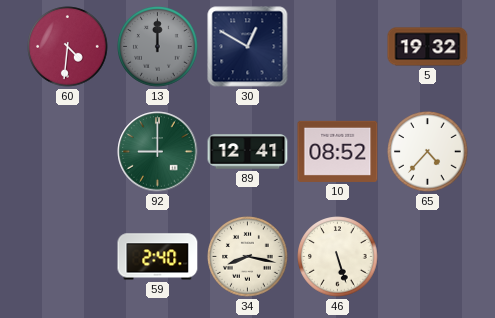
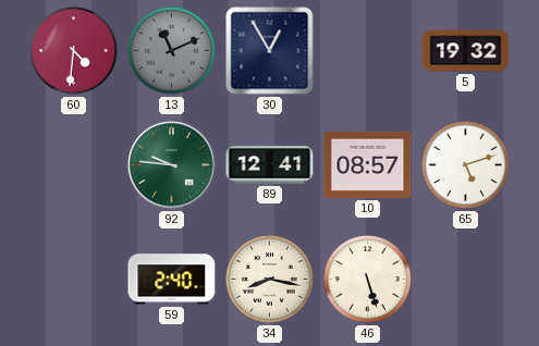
13: 12:00 -> 11:11
30: 12:50 -> 12:55
92: 9:00 -> 9:46
10: 08:52 -> 08:57
65: 4:37 -> 5:12
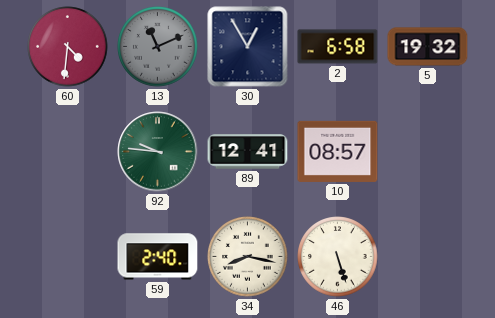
2: none -> 6:58
65: 5:12 -> none
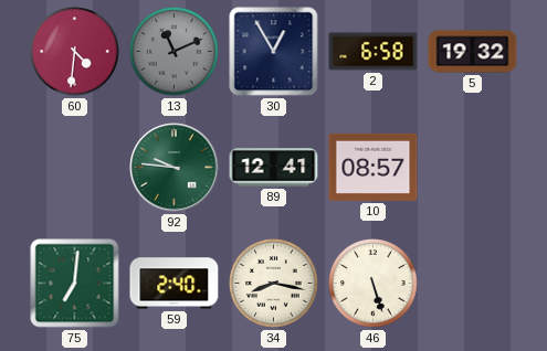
75: none -> 7:01
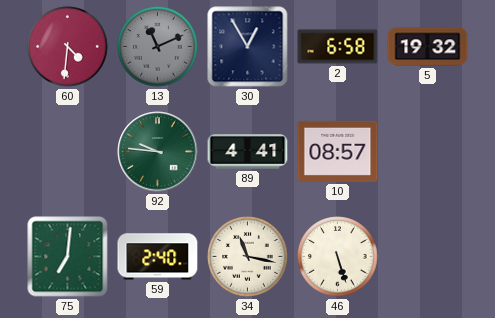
89: 12:41 -> 4:41
34: 8:17 -> 11:17
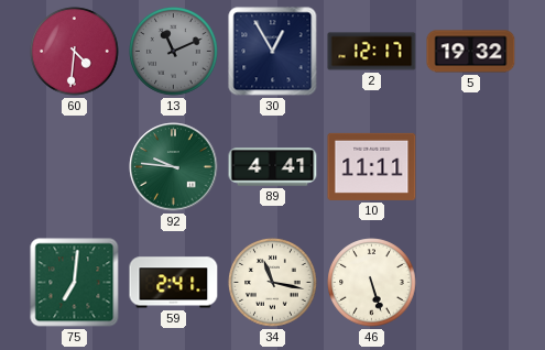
2: 6:58 -> 12:17
10: 08:57 -> 11:11
59: 2:40 -> 2:41
